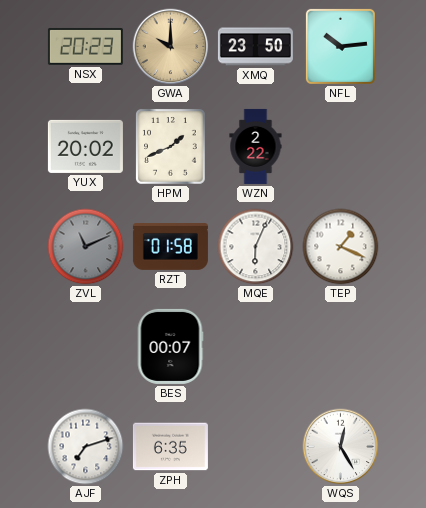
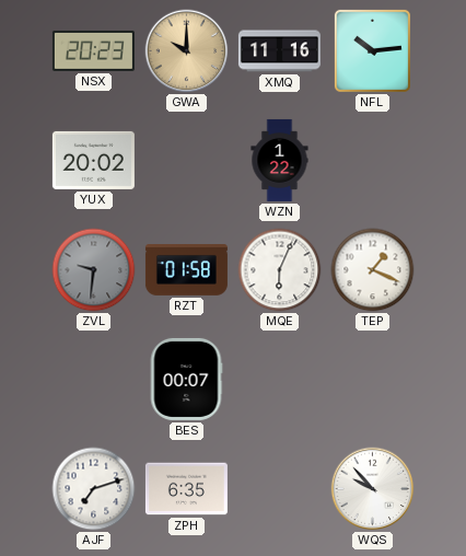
XMQ: 23:50 -> 11:16
HPM: 1:41 -> none
WZN: 2:22 -> 1:22
ZVL: 11:11 -> 9:31
WQS: 12:25 -> 9:53
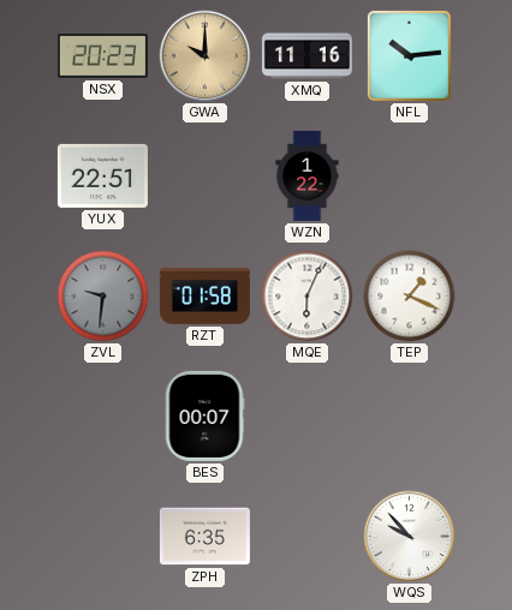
YUX: 20:02 -> 22:51
AJF: 7:12 -> none
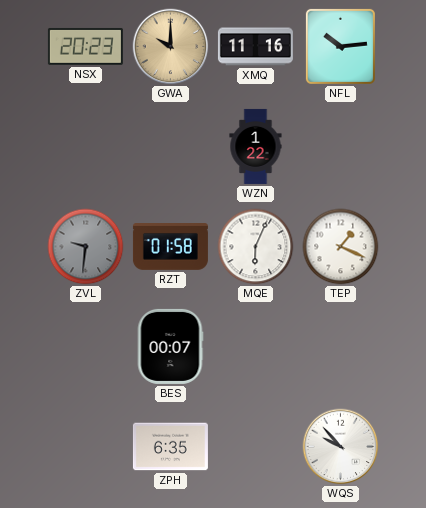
YUX: 22:51 -> none
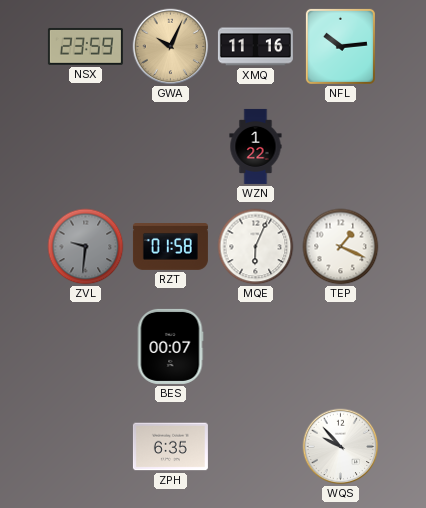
NSX: 20:23 -> 23:59
GWA: 10:00 -> 10:04
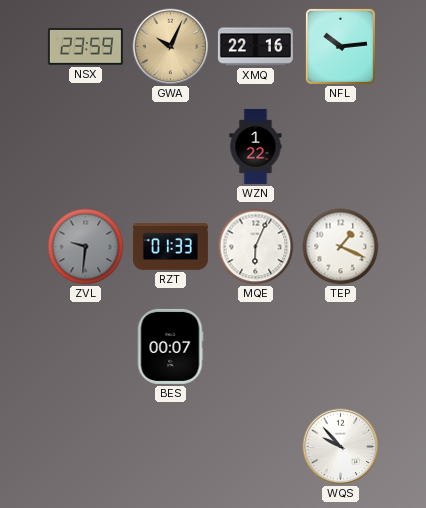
XMQ: 11:16 -> 22:16
RZT: 01:58 -> 01:33
ZPH: 6:35 -> none
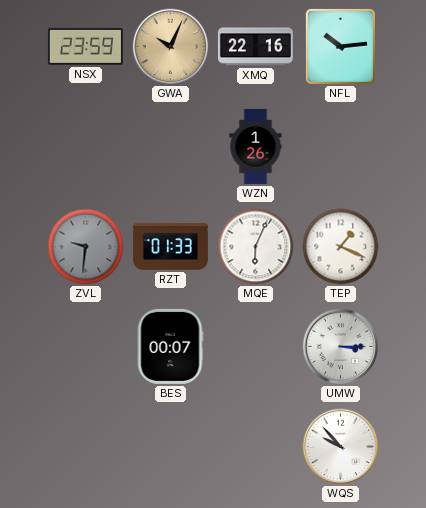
WZN: 1:22 -> 1:26
UMW: none -> 3:15
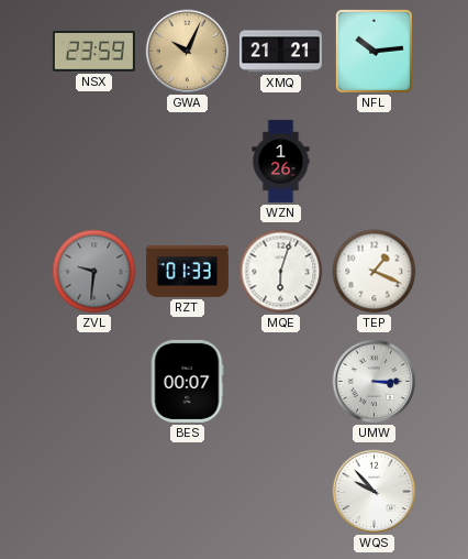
XMQ: 22:16 -> 21:21
MQE: 6:04 -> 6:03
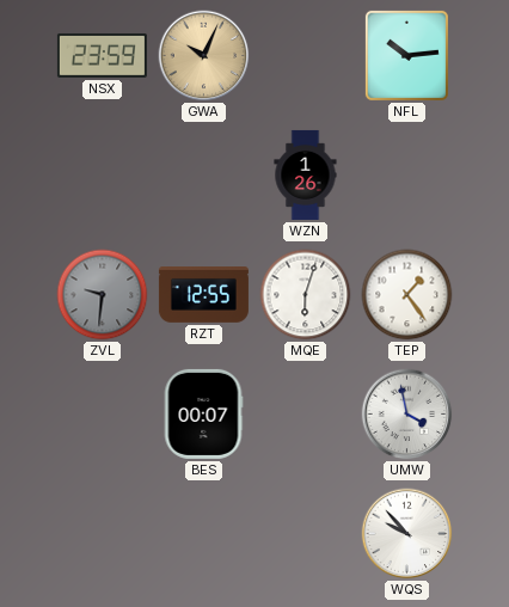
XMQ: 21:21 -> none
RZT: 01:33 -> 12:55
TEP: 1:19 -> 1:24
UMW: 3:15 -> 3:58
